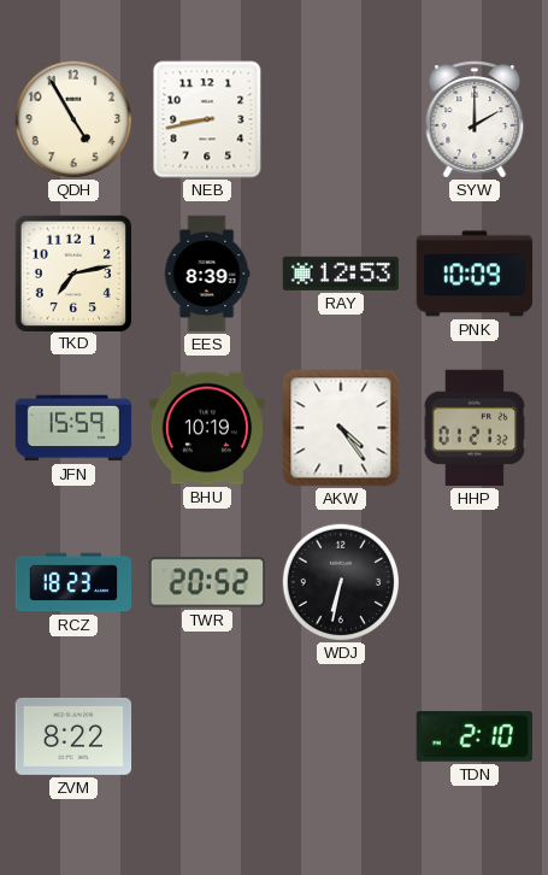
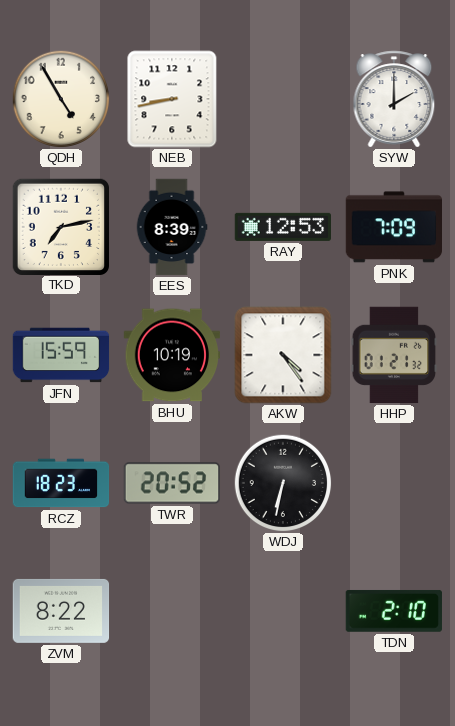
PNK: 10:09 -> 7:09
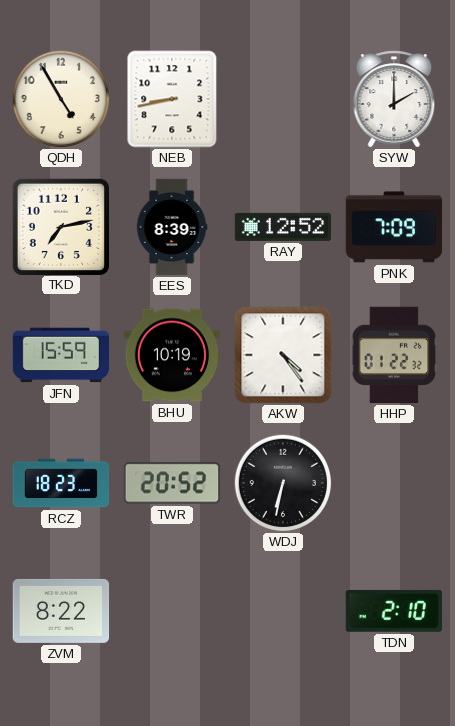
RAY: 12:53 -> 12:52
HHP: 01:21 -> 01:22
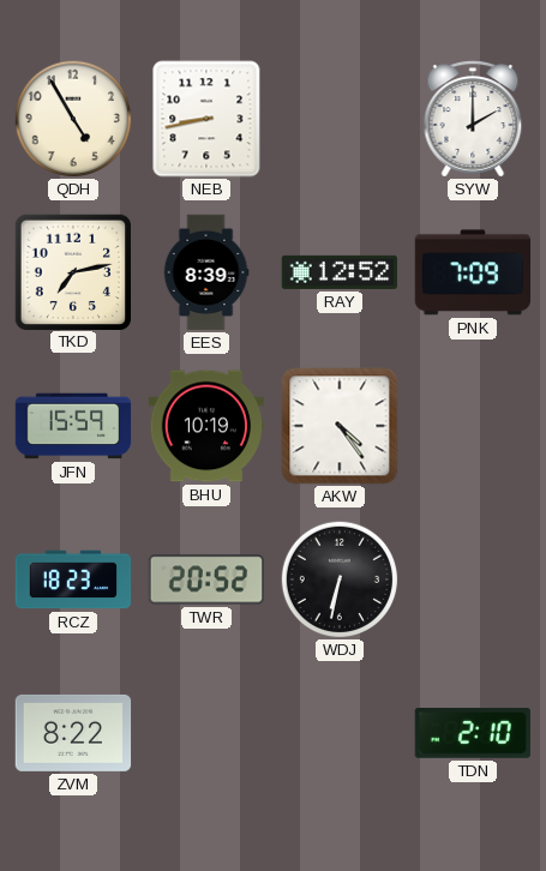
HHP: 01:22 -> none
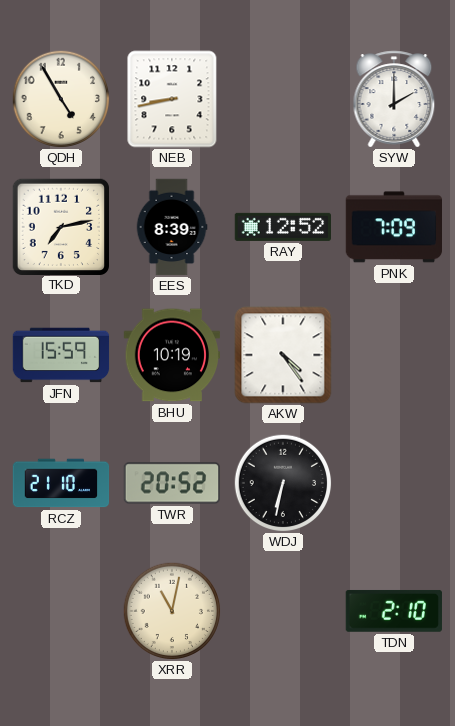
RCZ: 18:23 -> 21:10
ZVM: 8:22 -> none
XRR: none -> 11:02
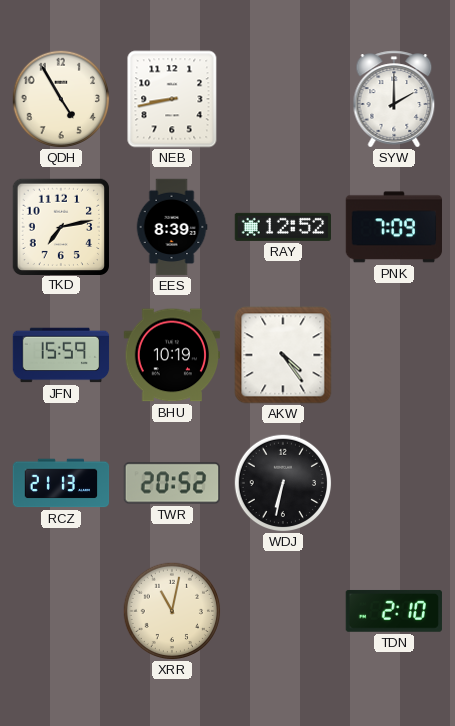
RCZ: 21:10 -> 21:13
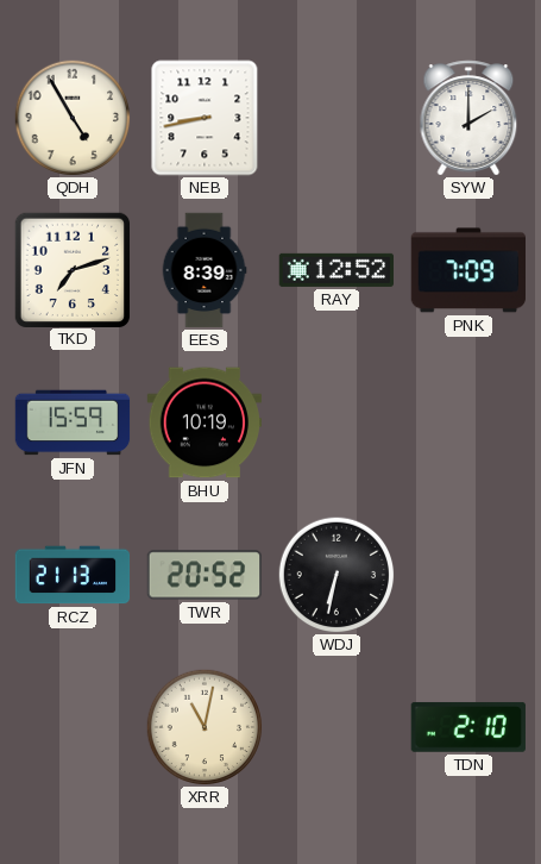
TKD: 7:13 -> 7:12
AKW: 4:24 -> none
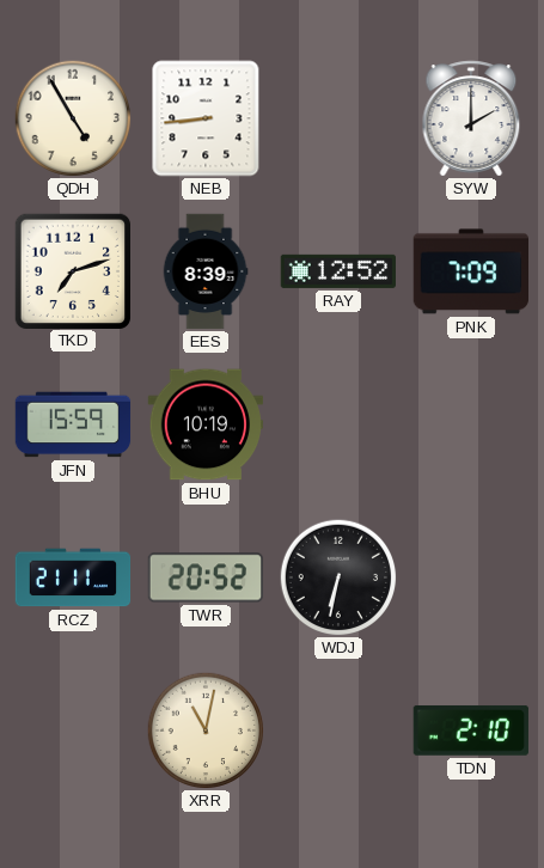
NEB: 8:43 -> 8:44
RCZ: 21:13 -> 21:11
